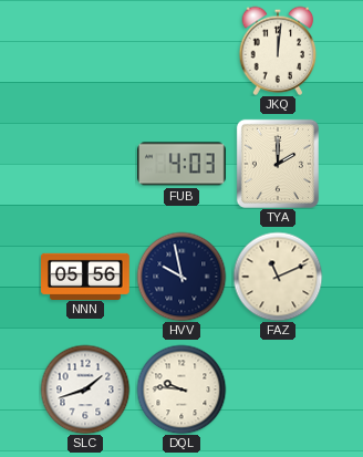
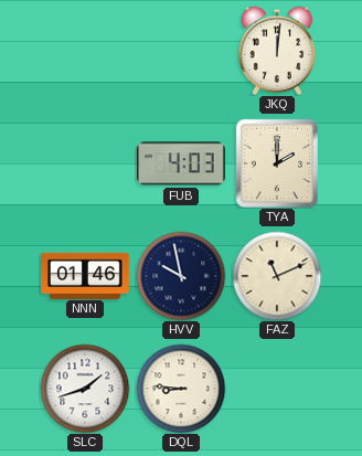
NNN: 05:56 -> 01:46
DQL: 9:46 -> 8:46
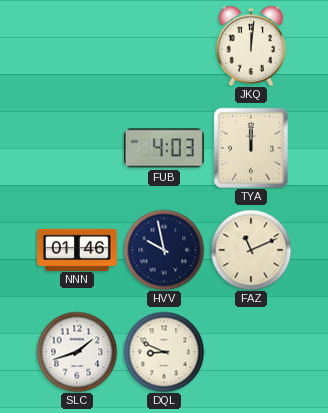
TYA: 2:00 -> 12:00
DQL: 8:46 -> 8:49
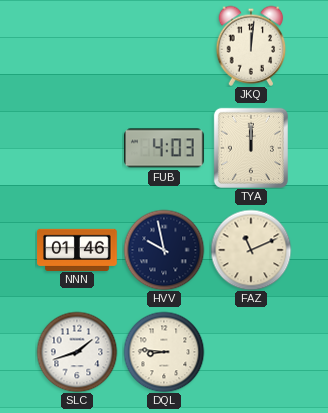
DQL: 8:49 -> 8:46
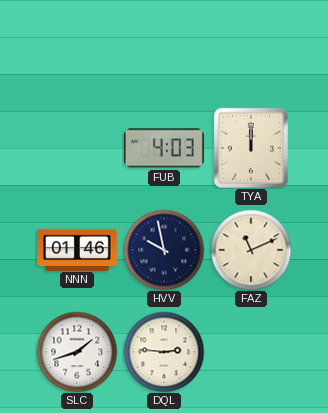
JKQ: 12:01 -> none
DQL: 8:46 -> 2:46
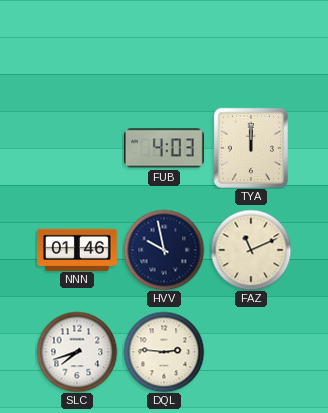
SLC: 1:42 -> 7:42
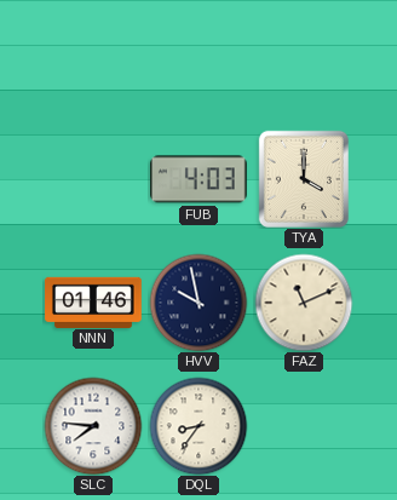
TYA: 12:00 -> 4:00
SLC: 7:42 -> 7:46
DQL: 2:46 -> 8:36
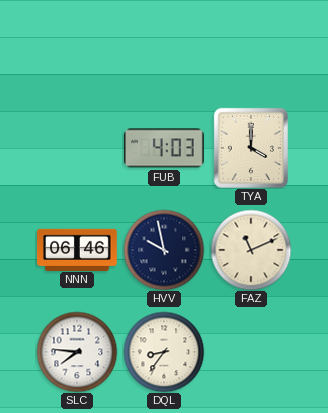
NNN: 01:46 -> 06:46
